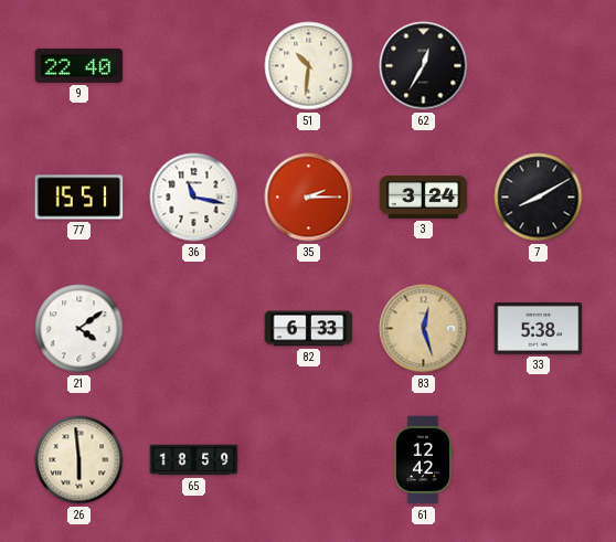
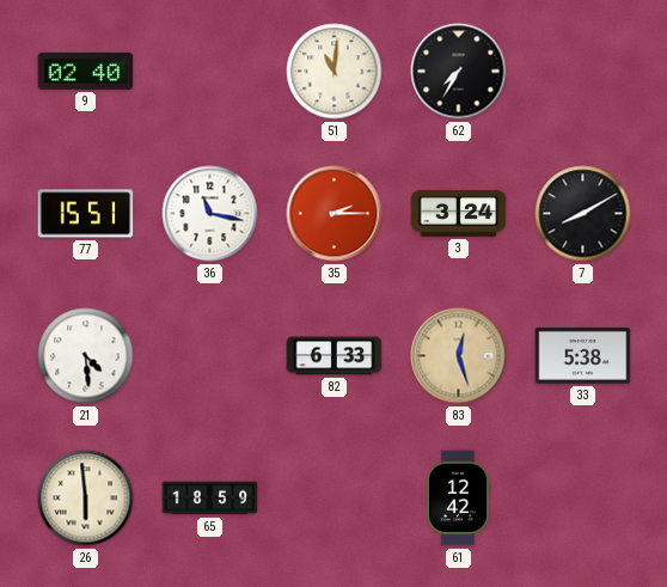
9: 22:40 -> 02:40
51: 10:31 -> 11:01
62: 12:35 -> 7:35
21: 4:09 -> 4:29
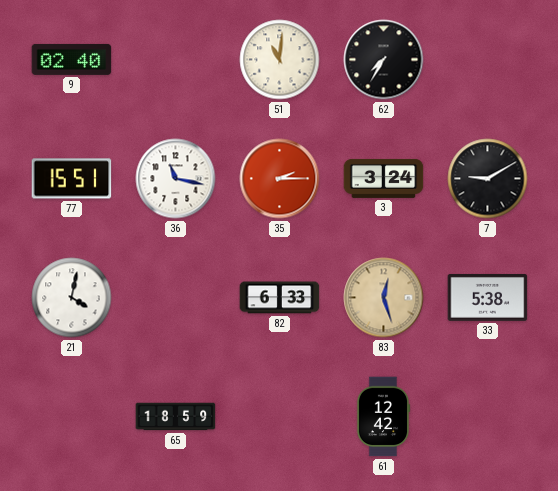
7: 8:10 -> 9:10
21: 4:29 -> 4:02
26: 5:59 -> none
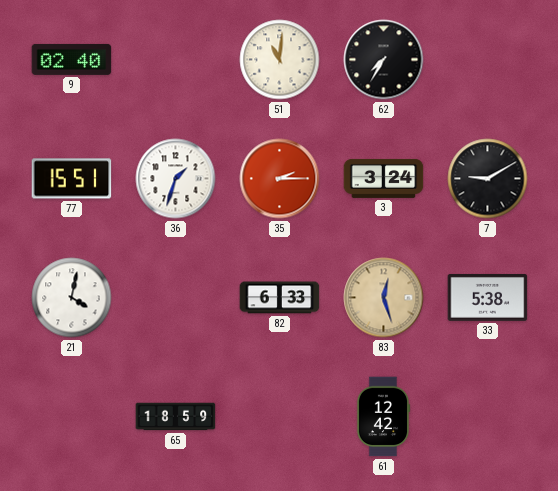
36: 11:17 -> 1:33
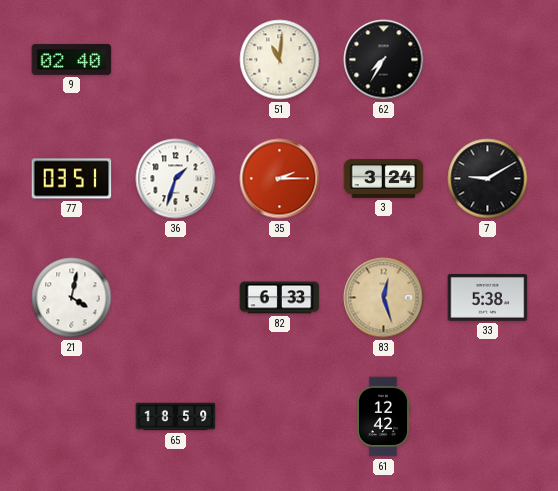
77: 15:51 -> 03:51
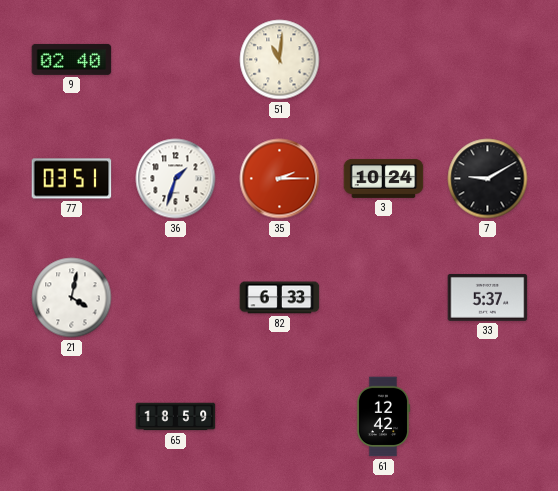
62: 7:35 -> none
3: 3:24 -> 10:24
83: 12:27 -> none
33: 5:38 -> 5:37
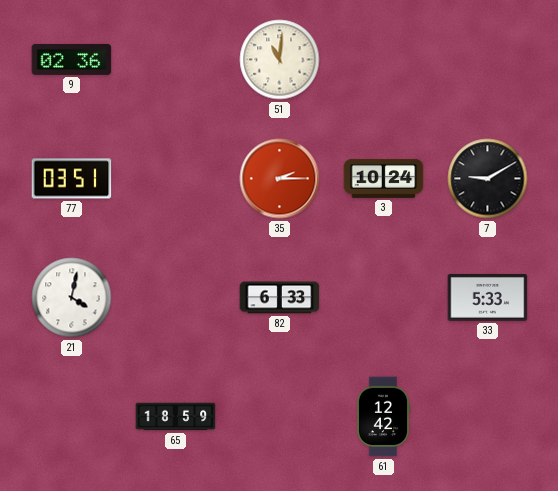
9: 02:40 -> 02:36
36: 1:33 -> none
33: 5:37 -> 5:33
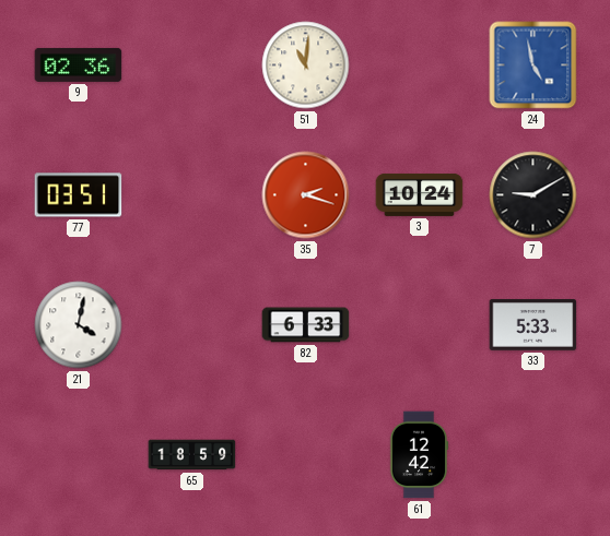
24: none -> 4:58
35: 2:15 -> 2:18
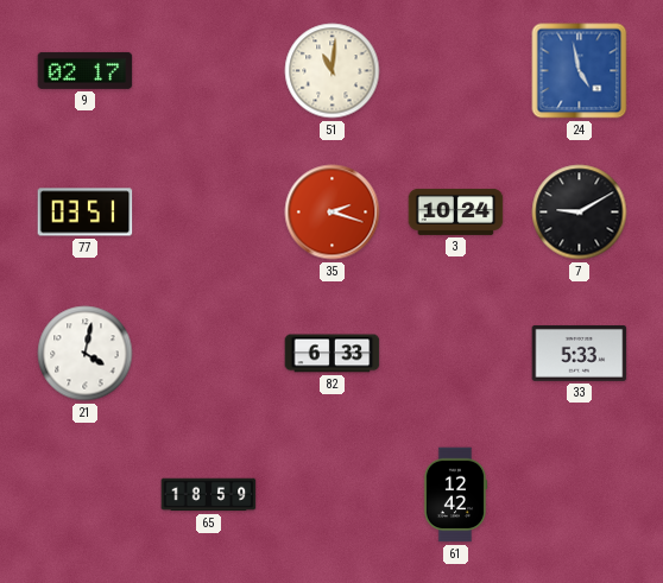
9: 02:36 -> 02:17
